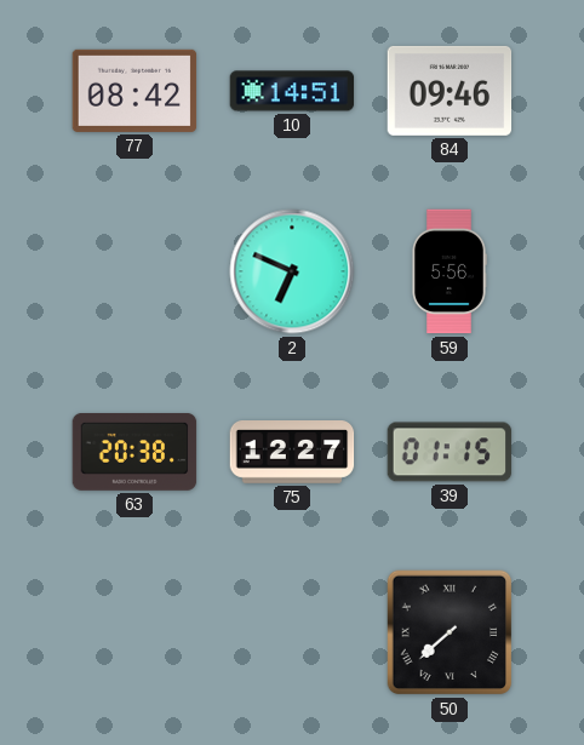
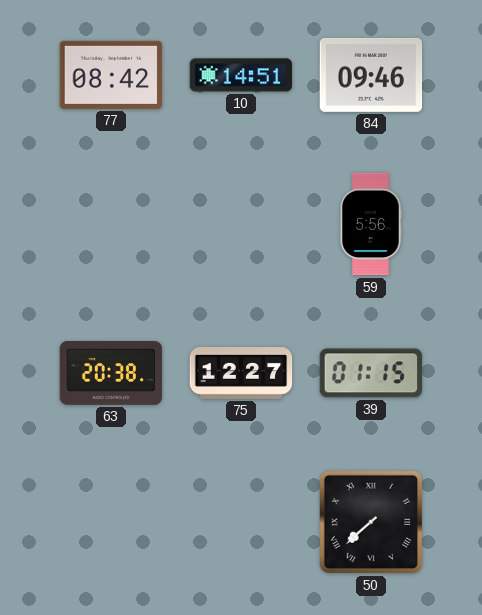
2: 6:49 -> none
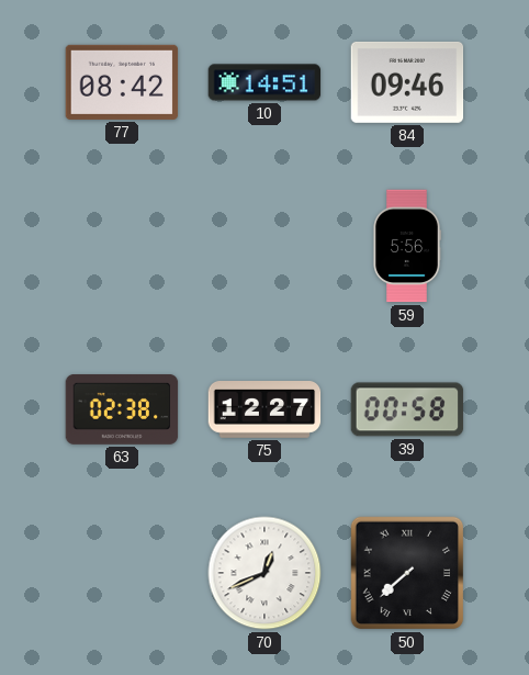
63: 20:38 -> 02:38
39: 01:15 -> 00:58
70: none -> 12:41
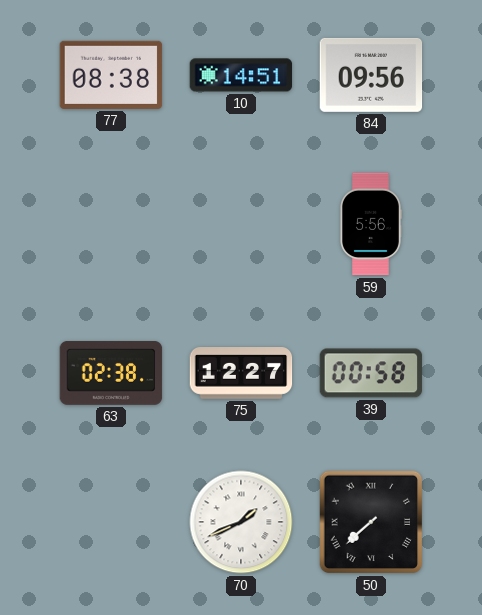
77: 08:42 -> 08:38
84: 09:46 -> 09:56
70: 12:41 -> 1:41
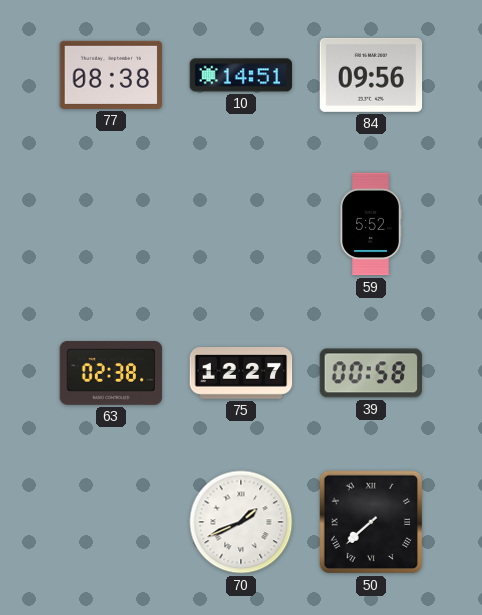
59: 5:56 -> 5:52
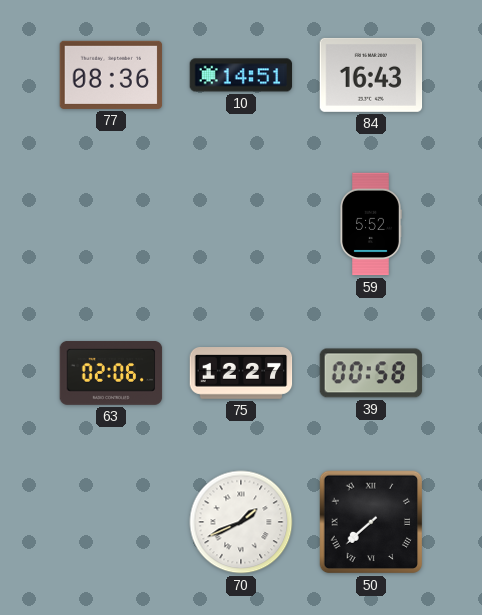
77: 08:38 -> 08:36
84: 09:56 -> 16:43
63: 02:38 -> 02:06
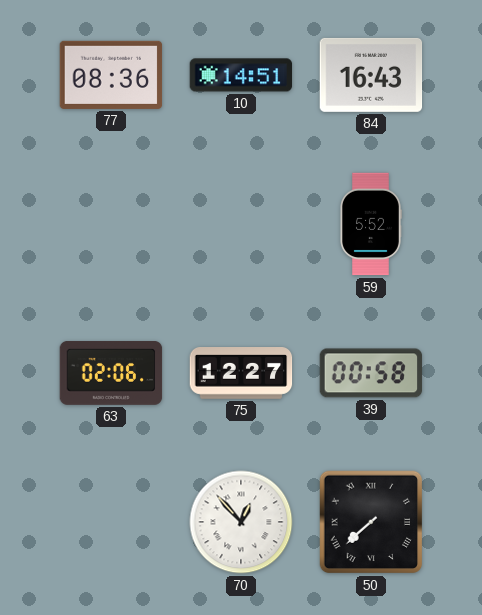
70: 1:41 -> 12:53
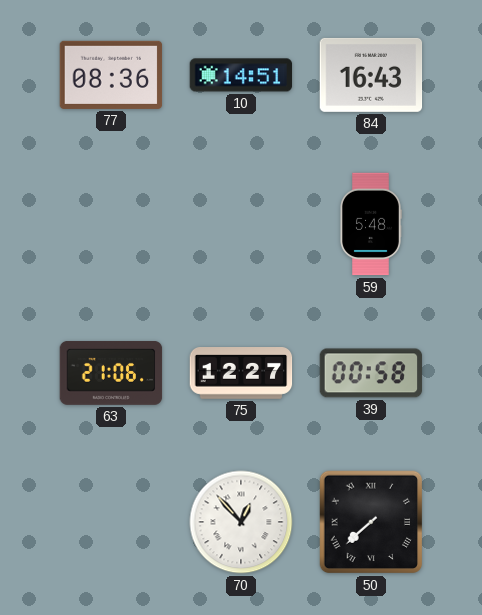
59: 5:52 -> 5:48
63: 02:06 -> 21:06
